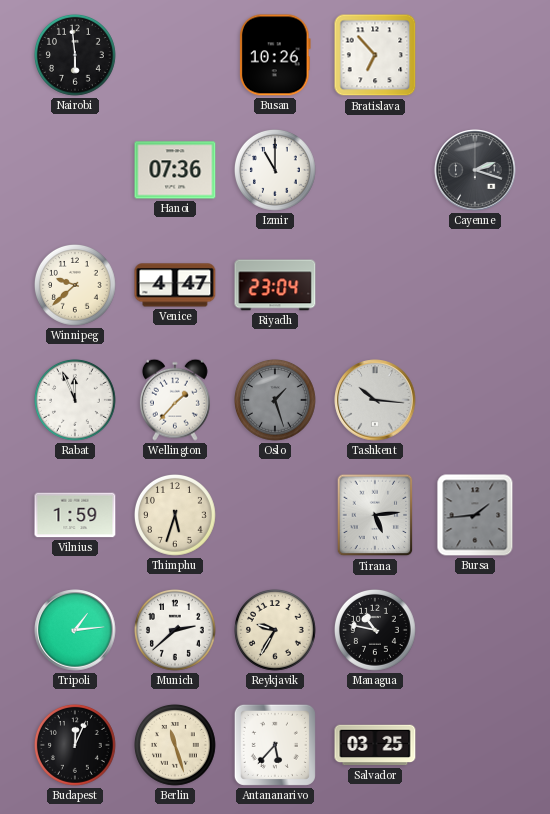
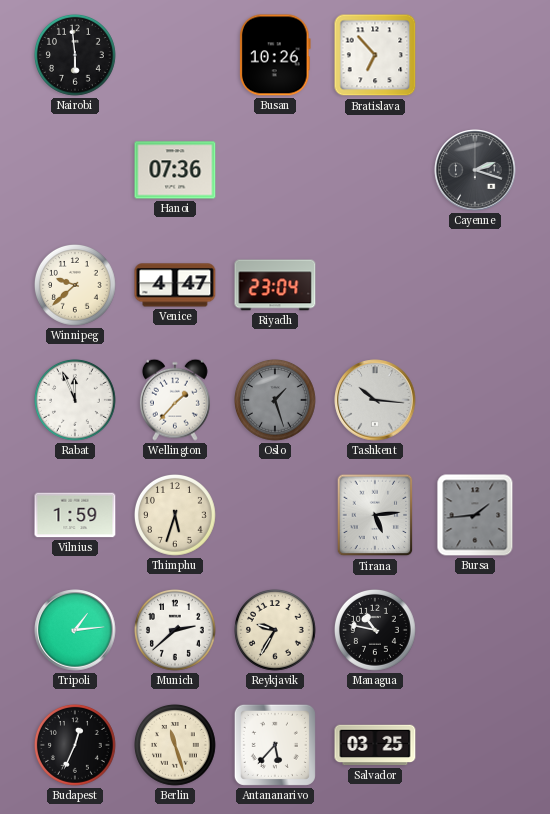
Izmir: 11:00 -> none
Budapest: 12:04 -> 12:34
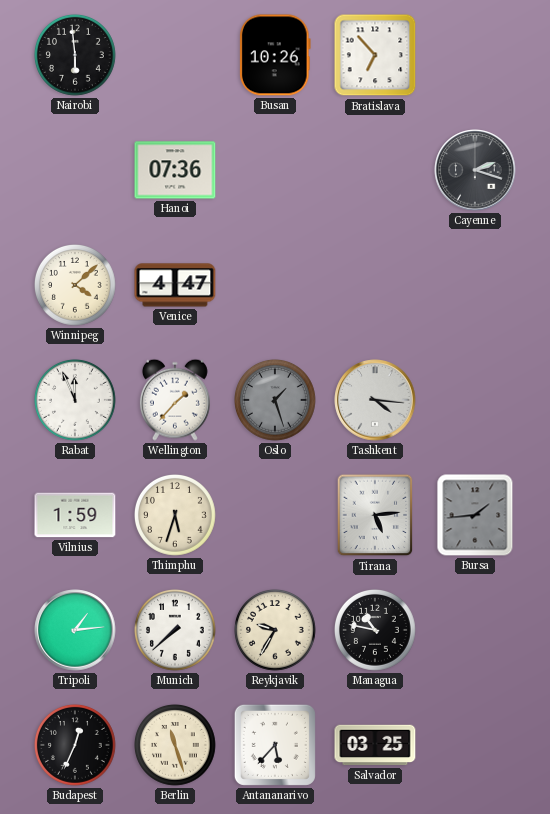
Winnipeg: 9:38 -> 4:08
Riyadh: 23:04 -> none
Tashkent: 10:16 -> 4:16
Munich: 2:38 -> 7:38
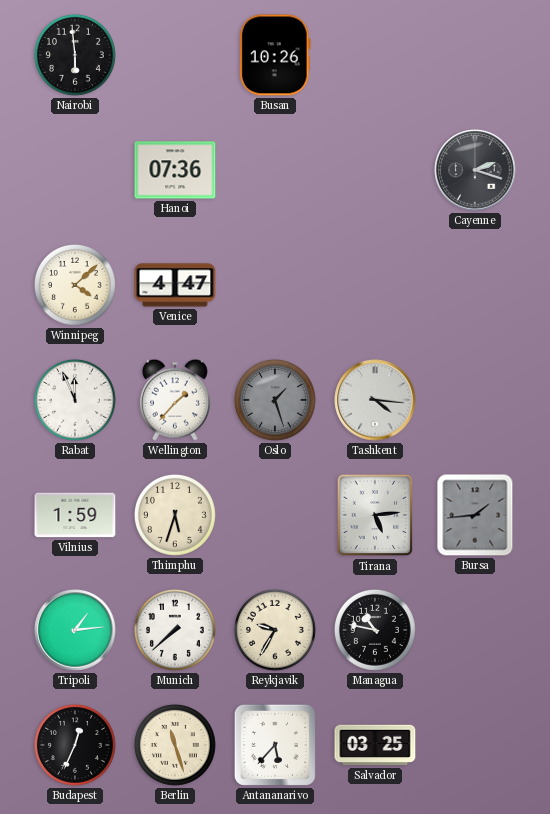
Bratislava: 6:53 -> none
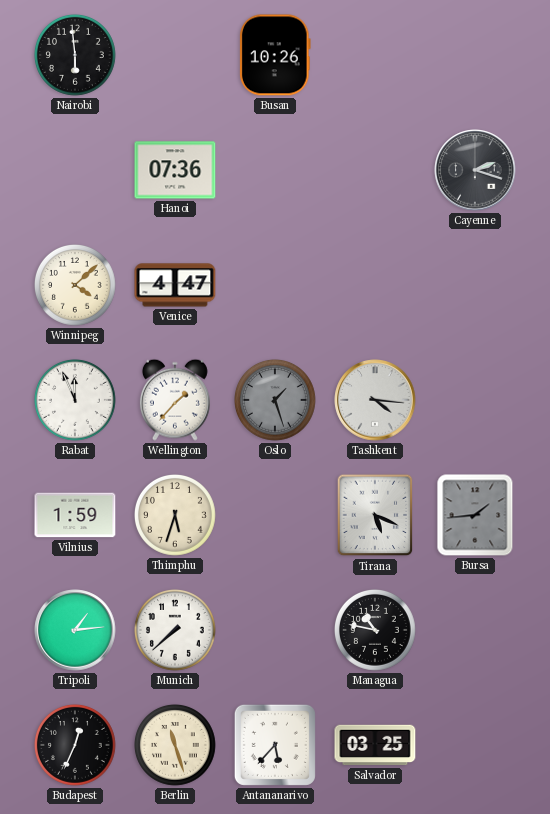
Tirana: 5:14 -> 5:19
Reykjavik: 9:35 -> none
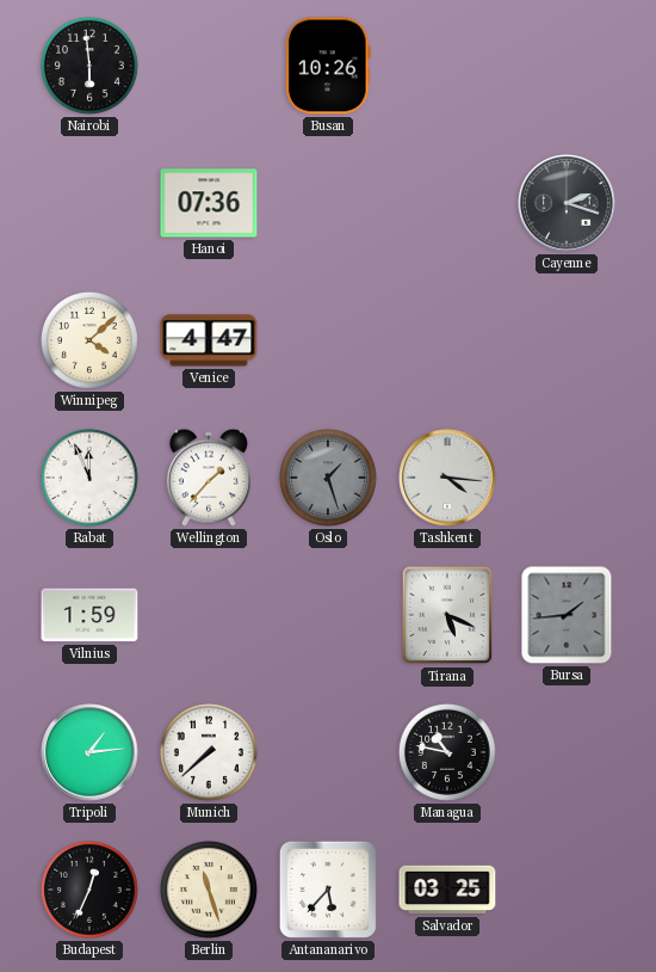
Thimphu: 5:33 -> none
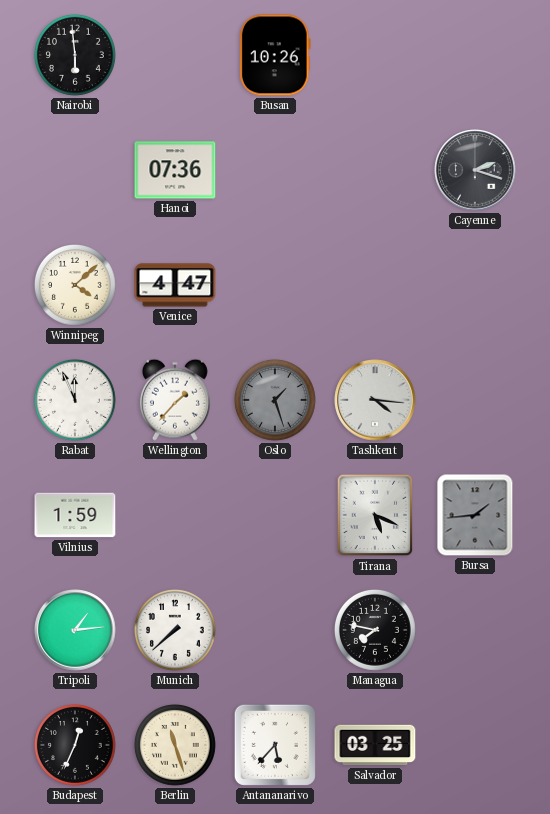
Managua: 10:47 -> 7:47
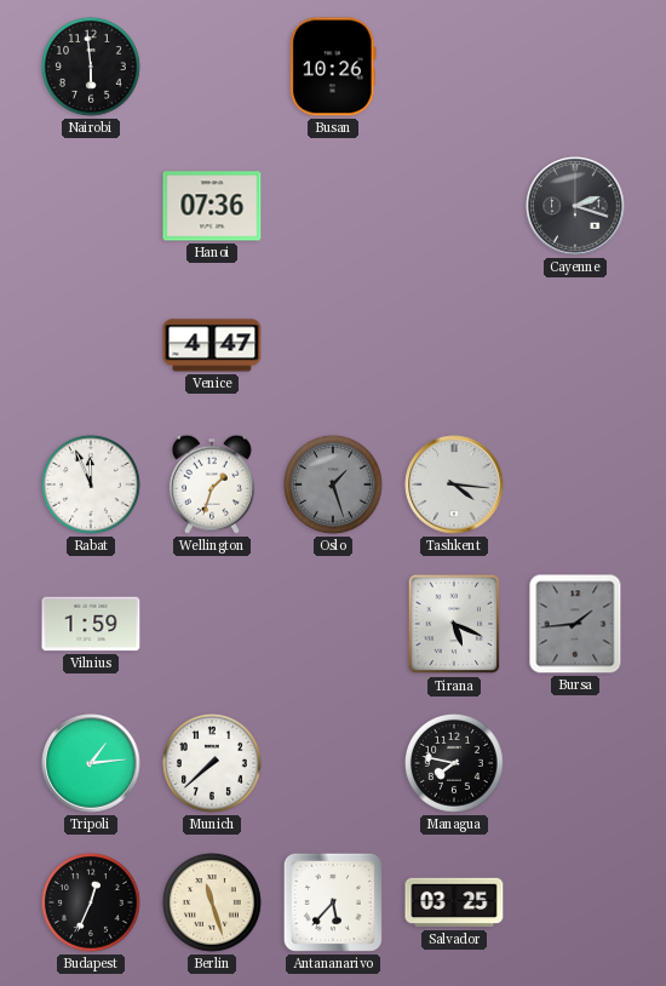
Winnipeg: 4:08 -> none
Wellington: 1:37 -> 1:33
